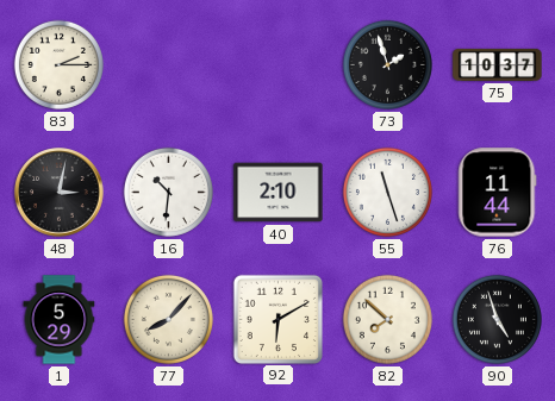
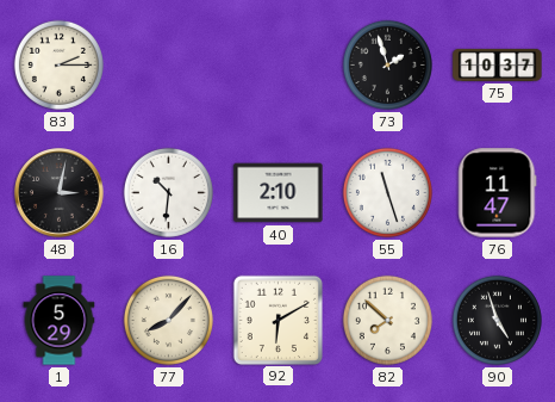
76: 11:44 -> 11:47
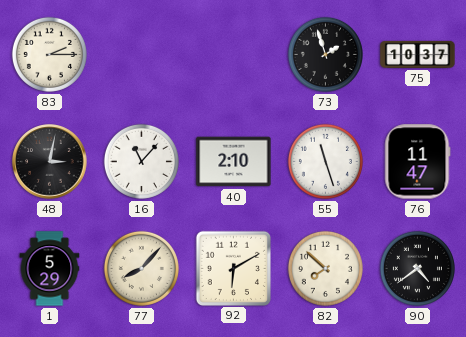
16: 10:31 -> 11:07
90: 4:57 -> 4:39
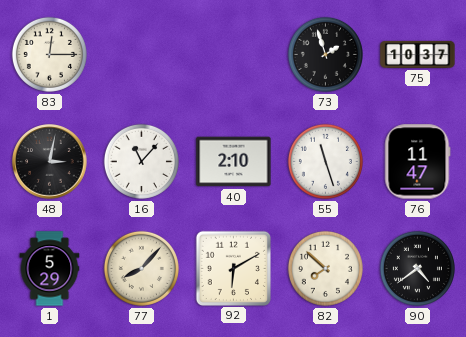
83: 2:15 -> 12:15
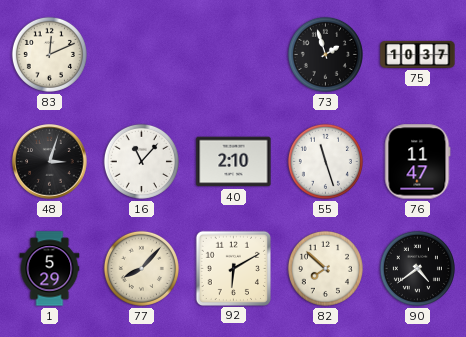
83: 12:15 -> 12:11
48: 3:02 -> 3:03
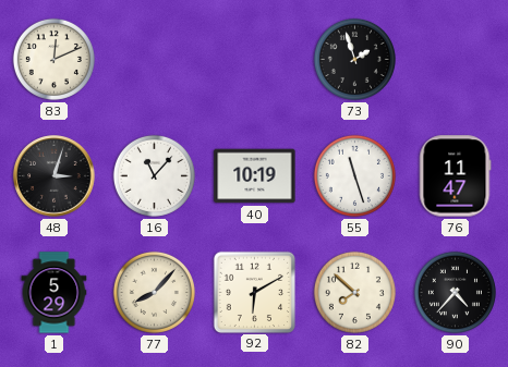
75: 10:37 -> none
40: 2:10 -> 10:19
90: 4:39 -> 4:37
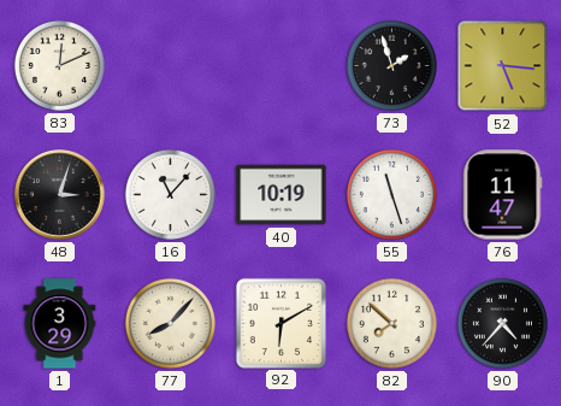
52: none -> 5:16
1: 5:29 -> 3:29
